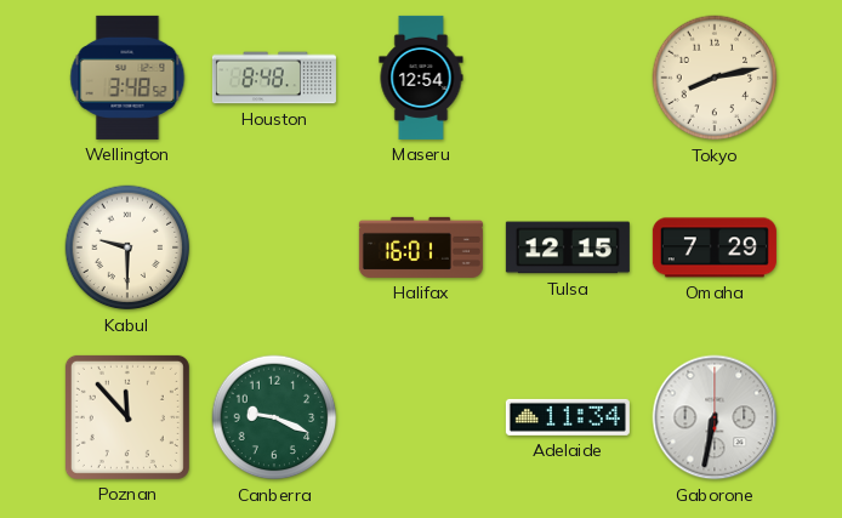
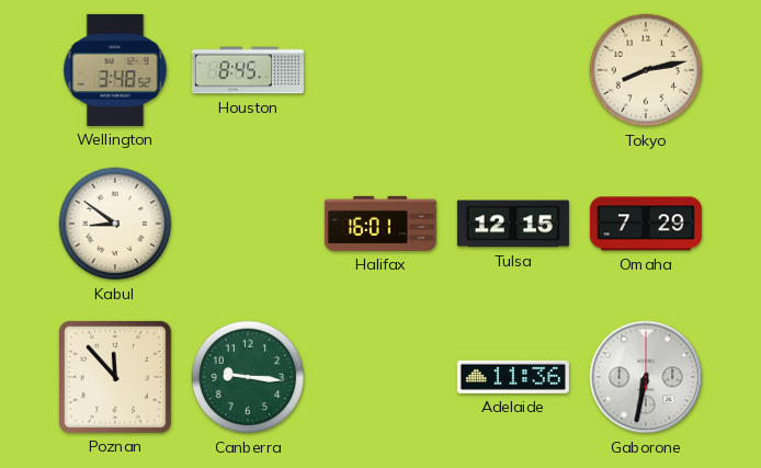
Houston: 8:48 -> 8:45
Maseru: 12:54 -> none
Kabul: 9:30 -> 8:51
Canberra: 9:19 -> 9:16
Adelaide: 11:34 -> 11:36
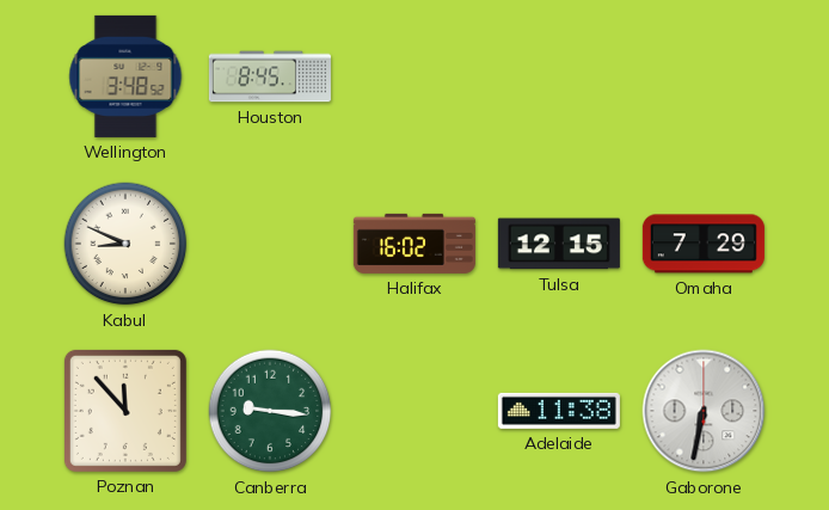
Tokyo: 8:13 -> none
Kabul: 8:51 -> 8:49
Halifax: 16:01 -> 16:02
Adelaide: 11:36 -> 11:38
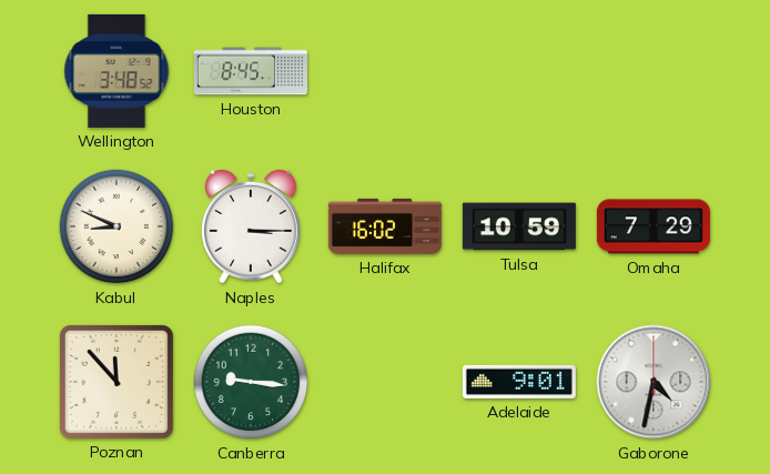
Naples: none -> 3:15
Tulsa: 12:15 -> 10:59
Adelaide: 11:38 -> 9:01
Gaborone: 6:32 -> 4:32
